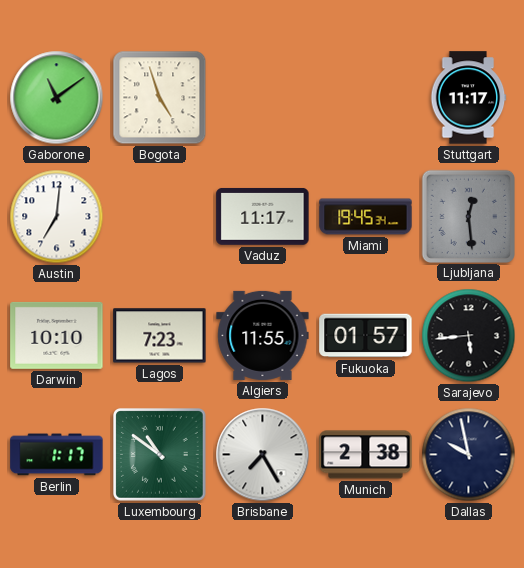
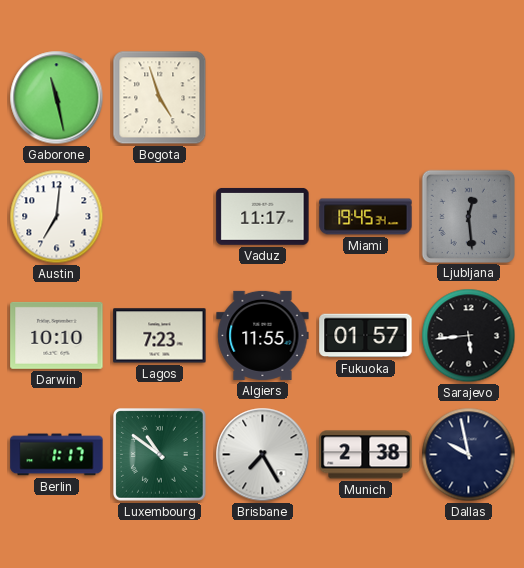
Gaborone: 11:09 -> 11:28
Stuttgart: 11:17 -> none
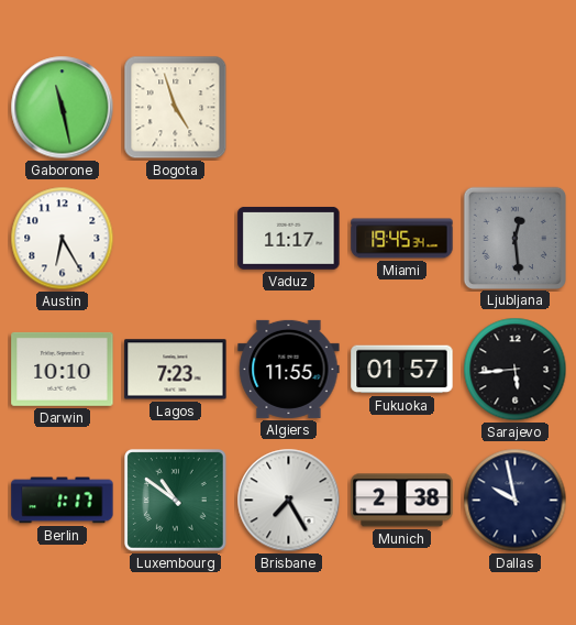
Austin: 7:01 -> 6:25
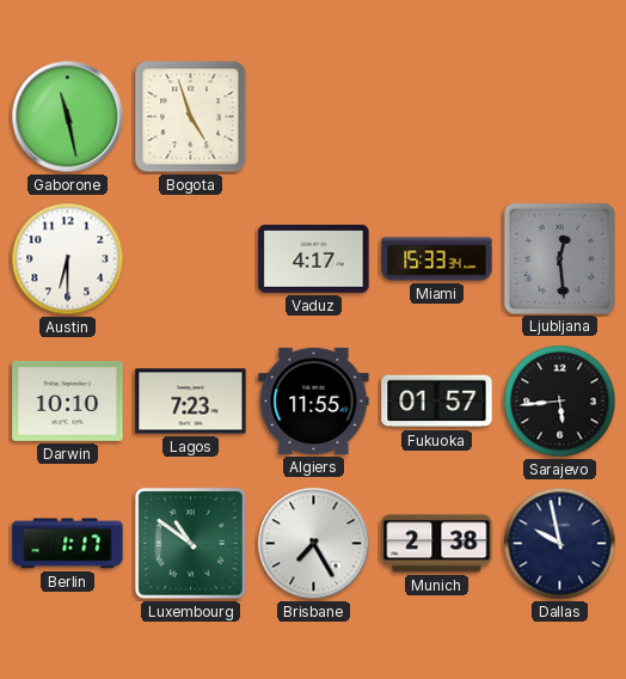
Austin: 6:25 -> 6:30
Vaduz: 11:17 -> 4:17
Miami: 19:45 -> 15:33
